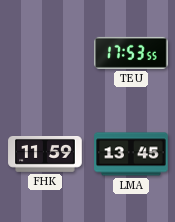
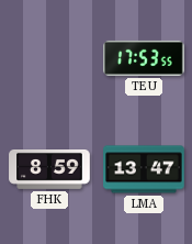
FHK: 11:59 -> 8:59
LMA: 13:45 -> 13:47
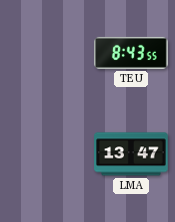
TEU: 17:53 -> 8:43
FHK: 8:59 -> none
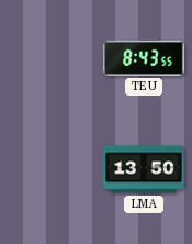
LMA: 13:47 -> 13:50
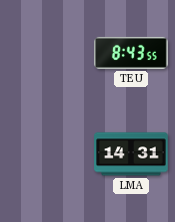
LMA: 13:50 -> 14:31
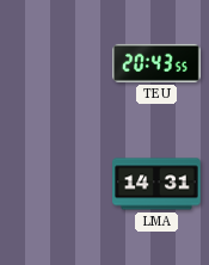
TEU: 8:43 -> 20:43
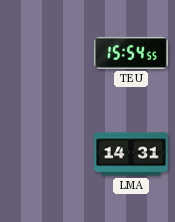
TEU: 20:43 -> 15:54
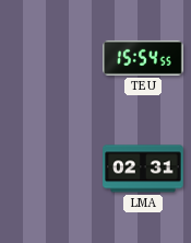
LMA: 14:31 -> 02:31
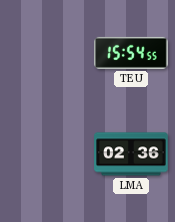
LMA: 02:31 -> 02:36
